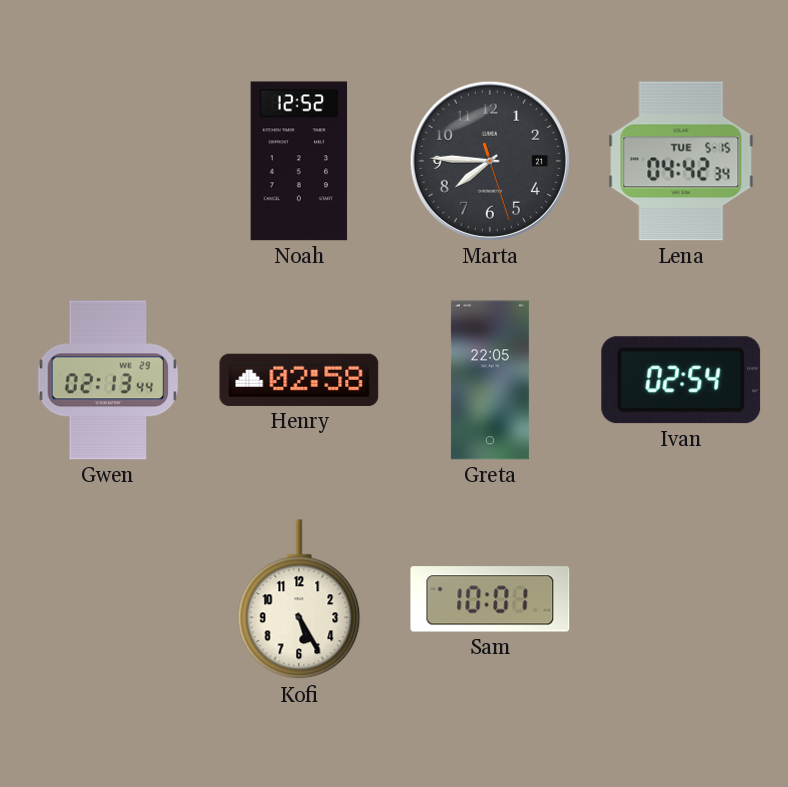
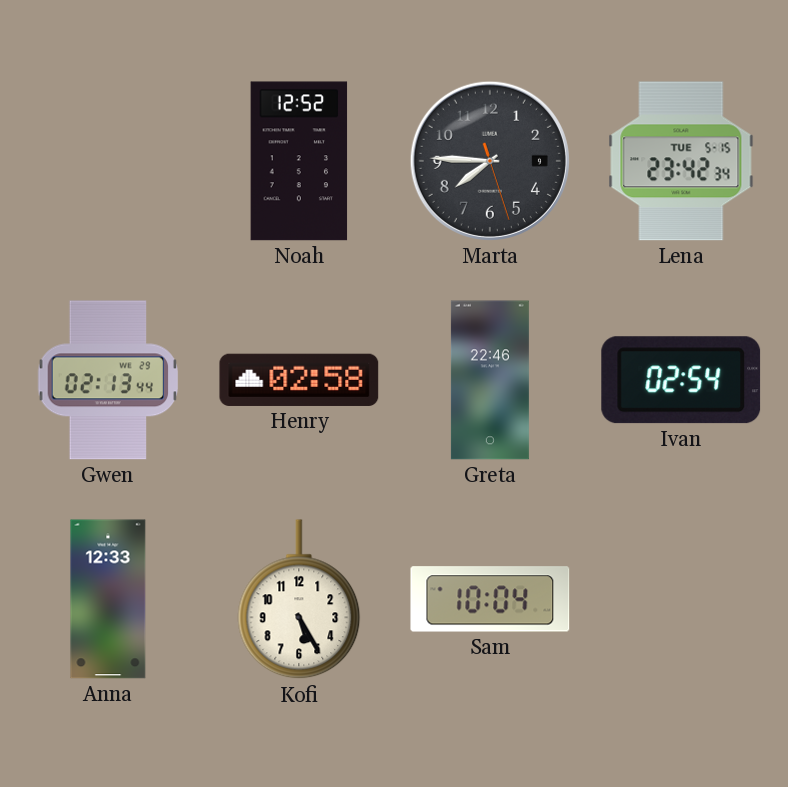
Marta date: 21 -> 9
Lena: 04:42 -> 23:42
Greta: 22:05 -> 22:46
Anna: none -> 12:33
Sam: 10:01 -> 10:04
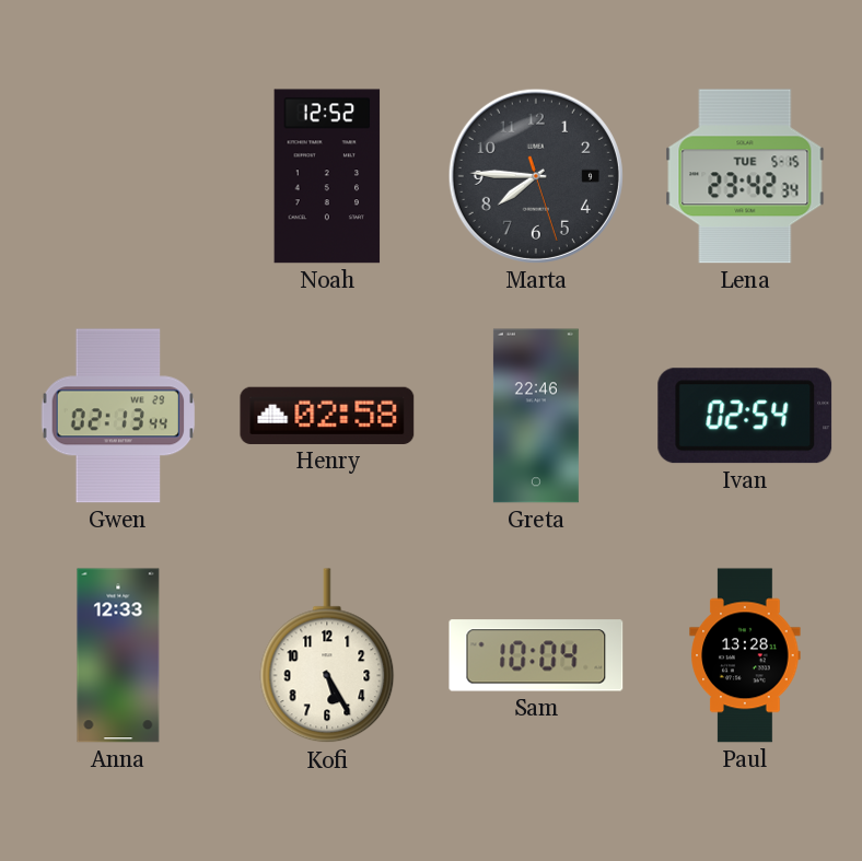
Paul: none -> 13:28
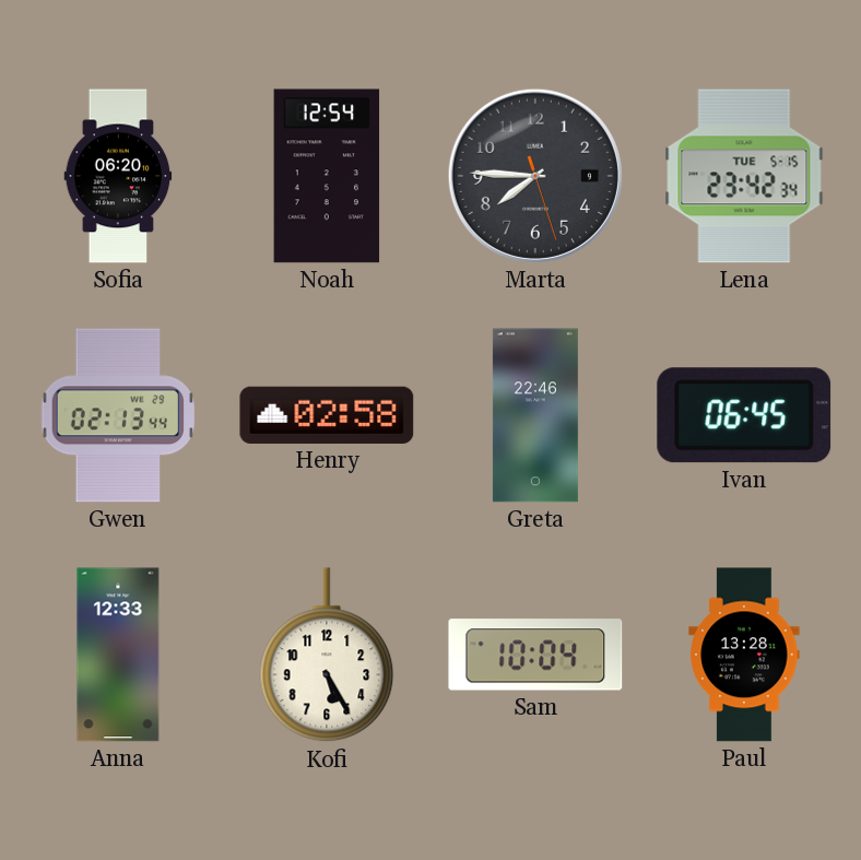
Sofia: none -> 06:20
Noah: 12:52 -> 12:54
Ivan: 02:54 -> 06:45
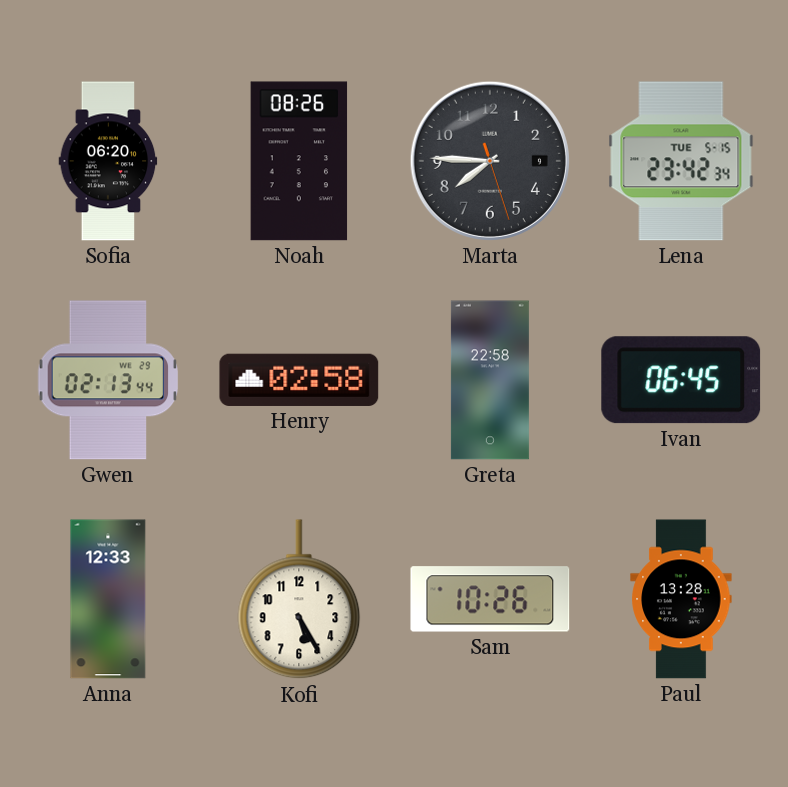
Noah: 12:54 -> 08:26
Greta: 22:46 -> 22:58
Sam: 10:04 -> 10:26
